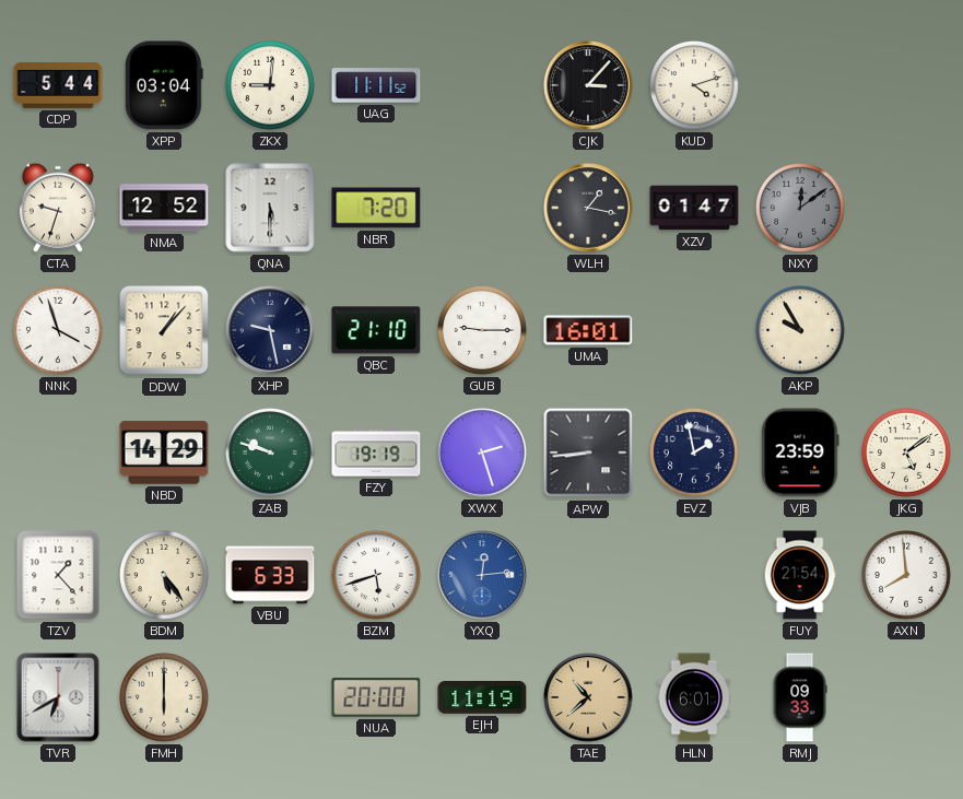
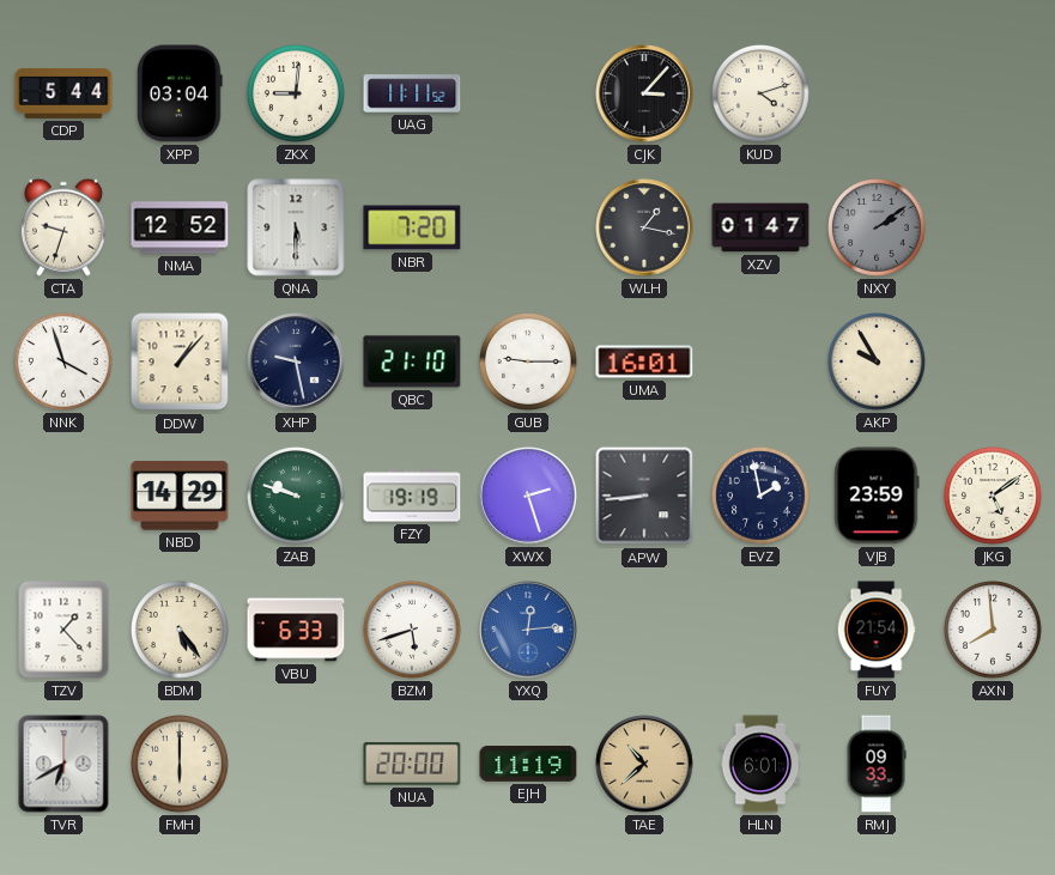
NXY: 12:09 -> 2:09
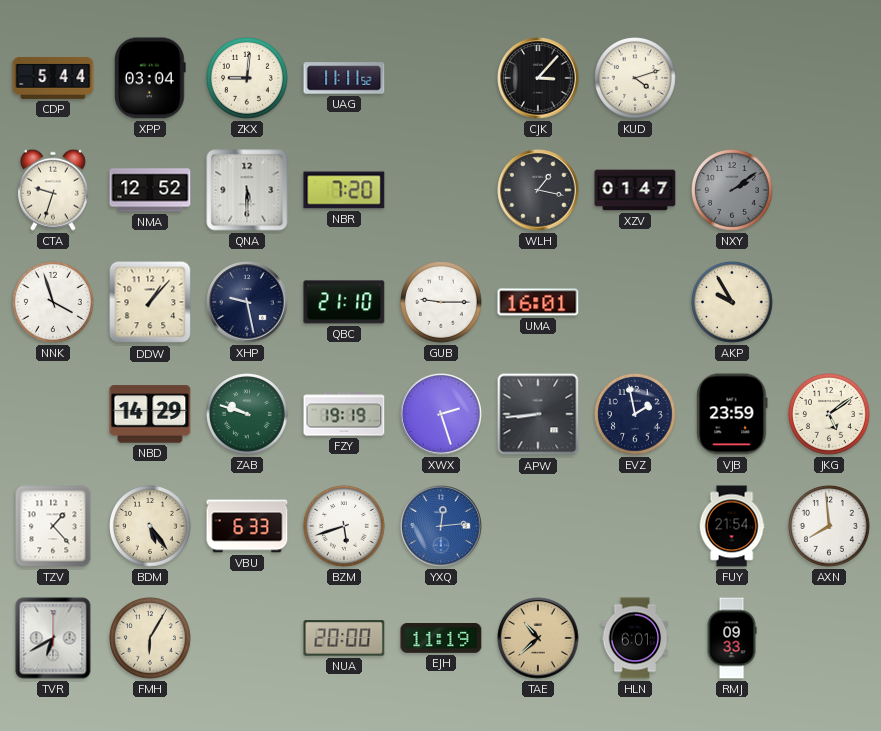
FMH: 6:00 -> 6:05
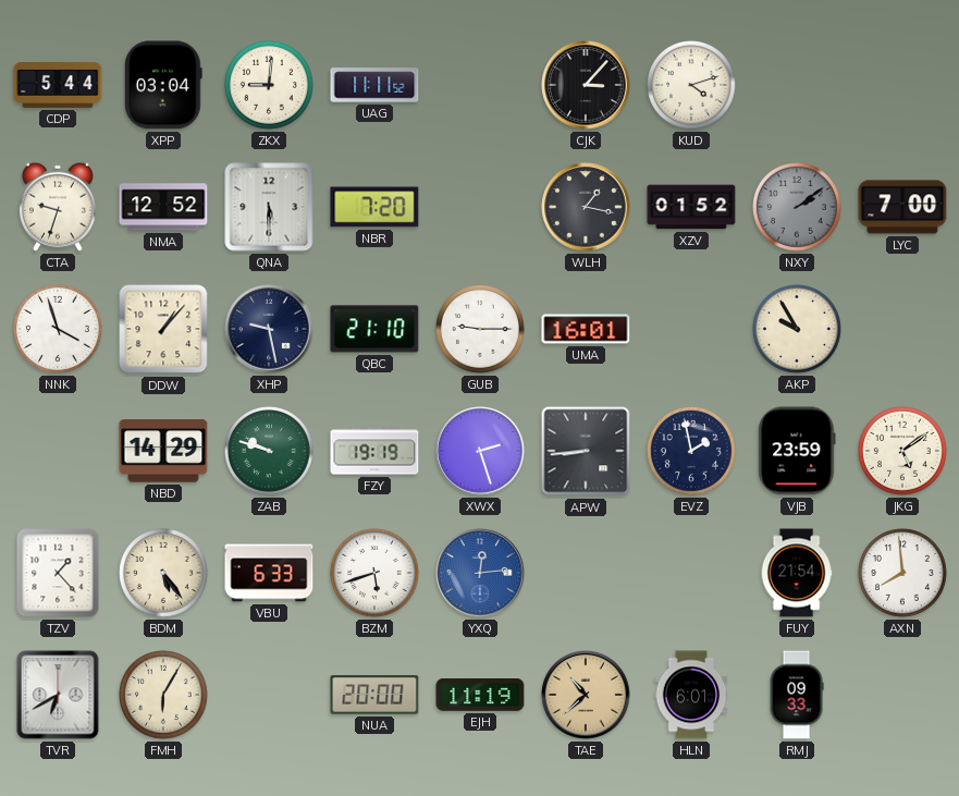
XZV: 01:47 -> 01:52
LYC: none -> 7:00
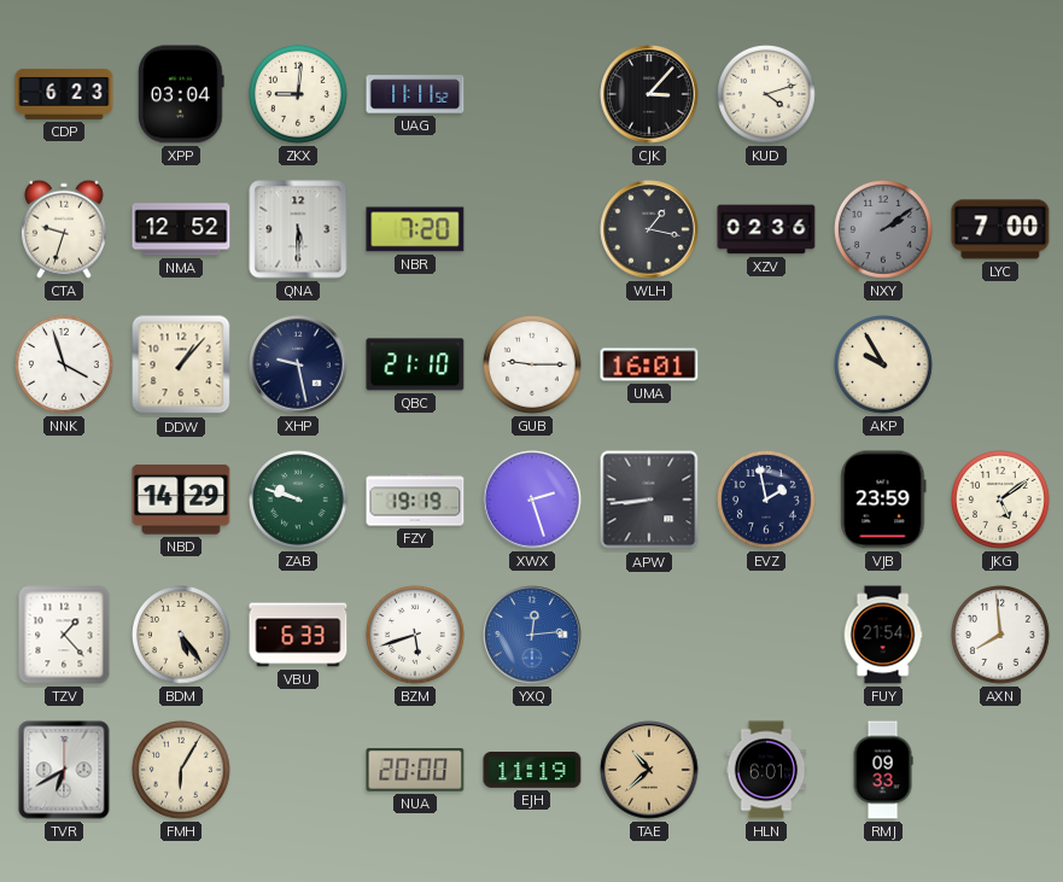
CDP: 5:44 -> 6:23
XZV: 01:52 -> 02:36
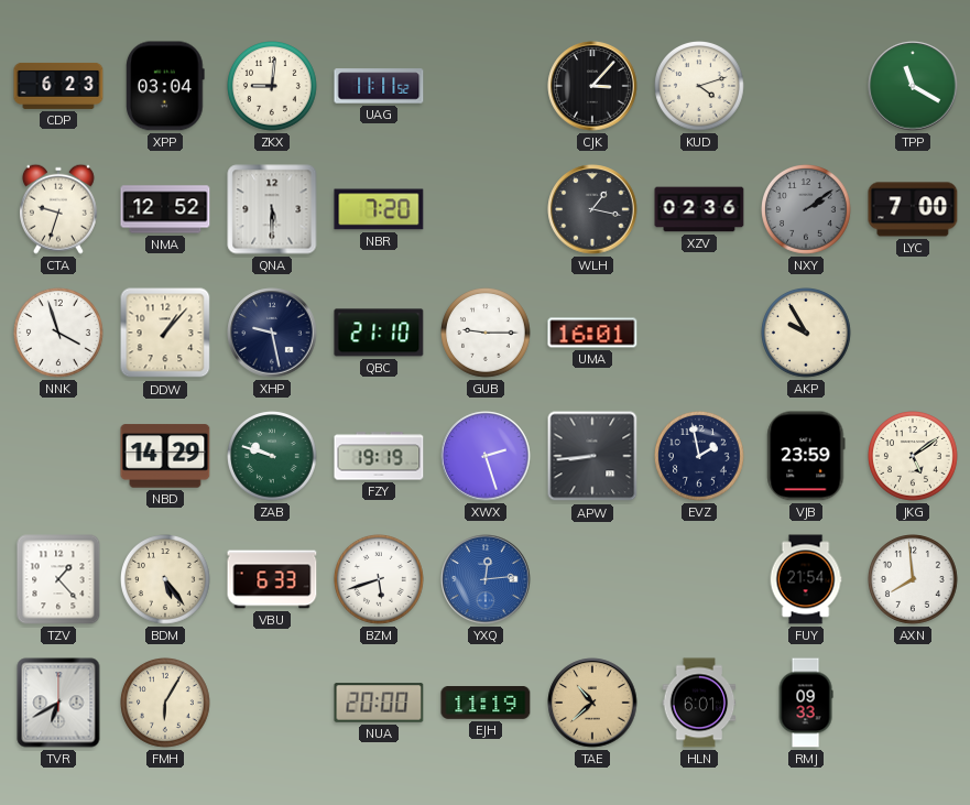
TPP: none -> 11:20
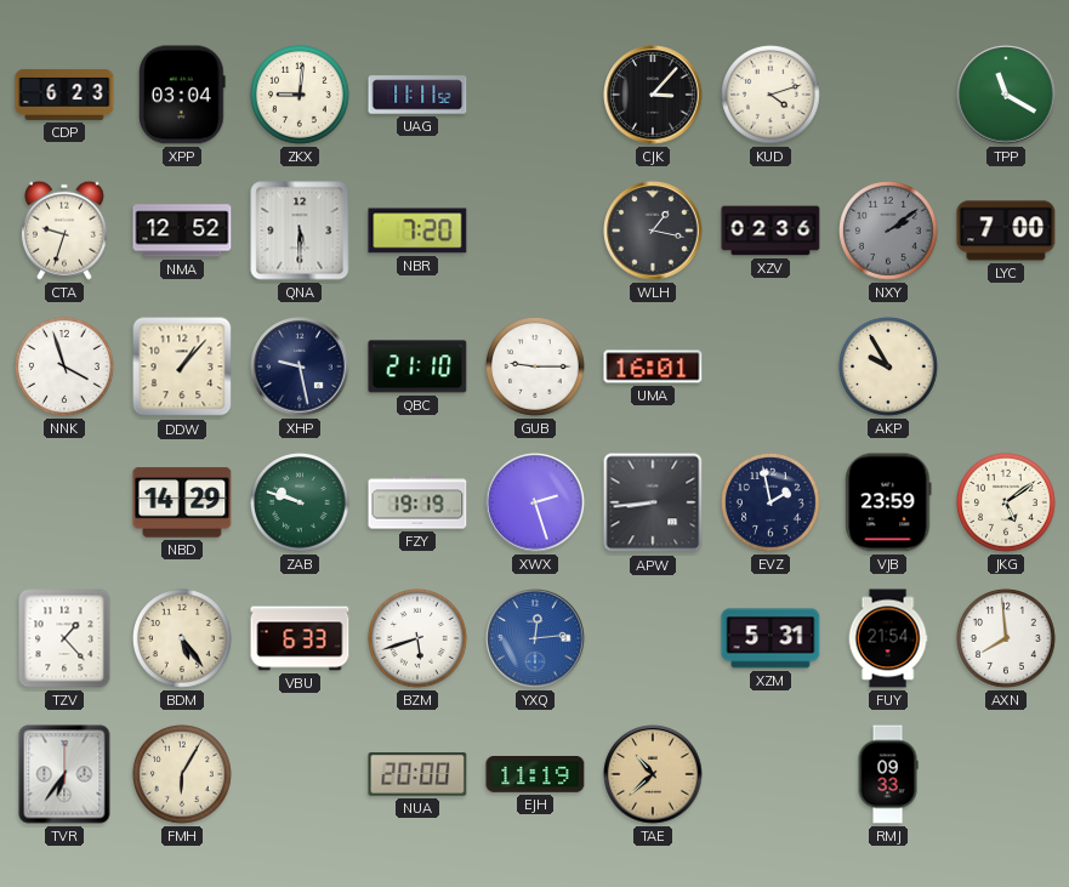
XZM: none -> 5:31
TVR: 6:40 -> 6:36
HLN: 6:01 -> none
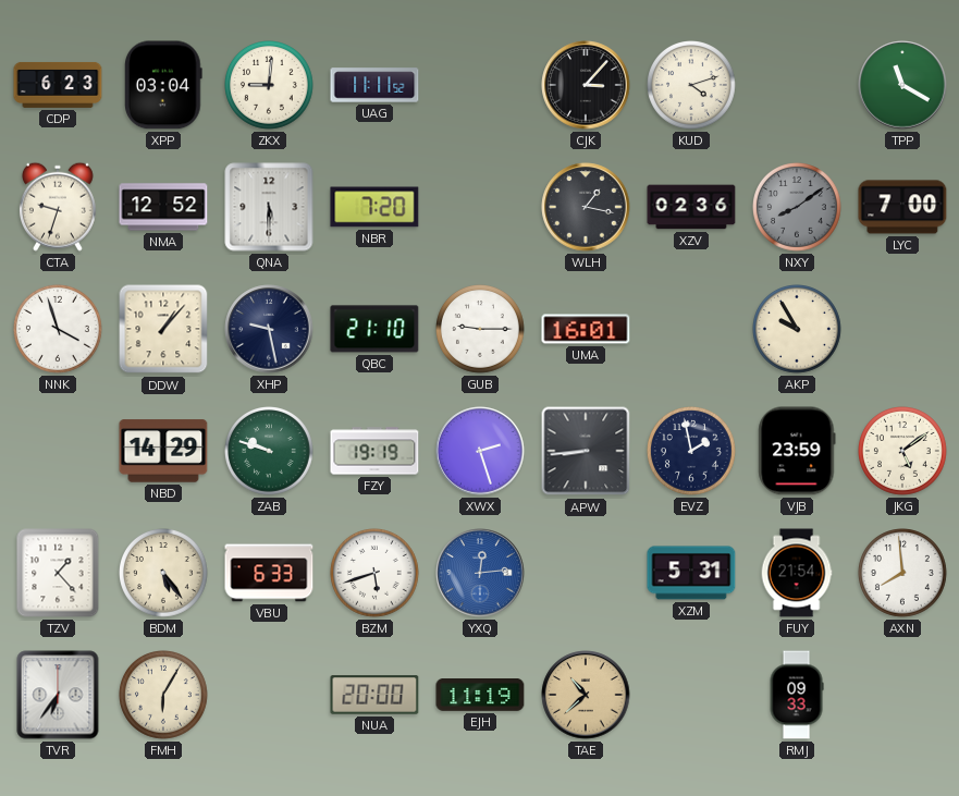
NXY: 2:09 -> 8:09
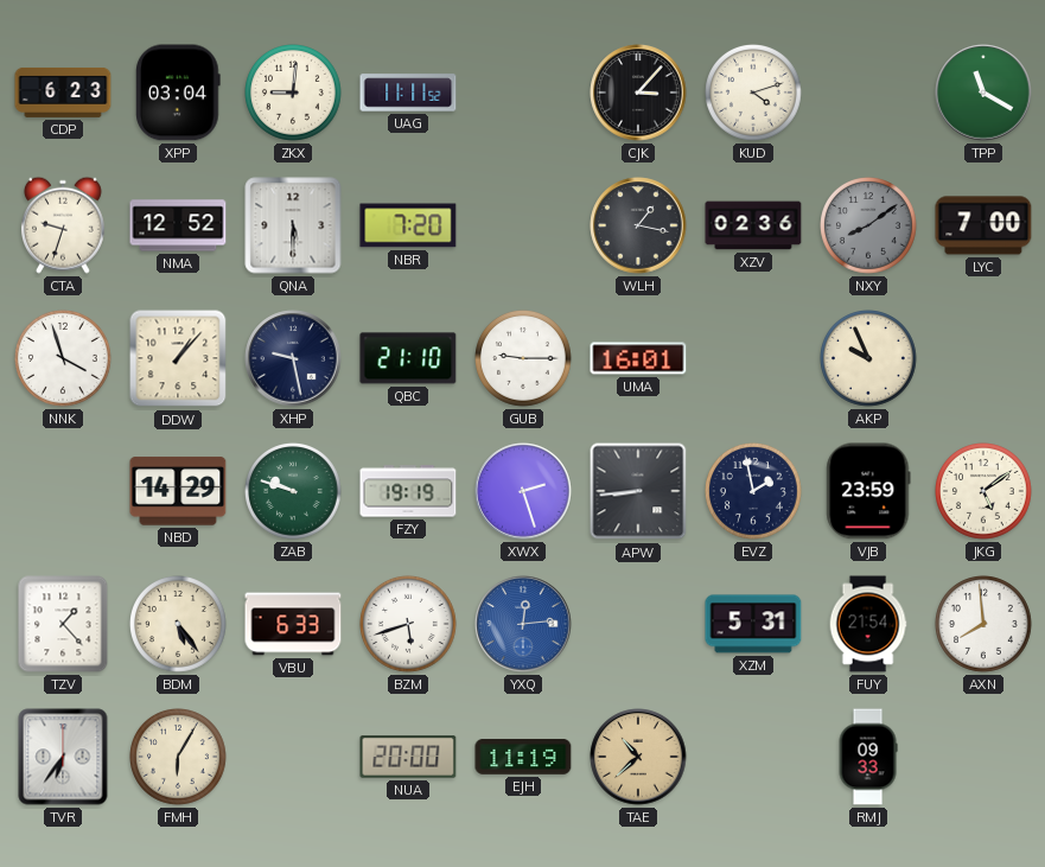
AKP: 9:55 -> 9:56
